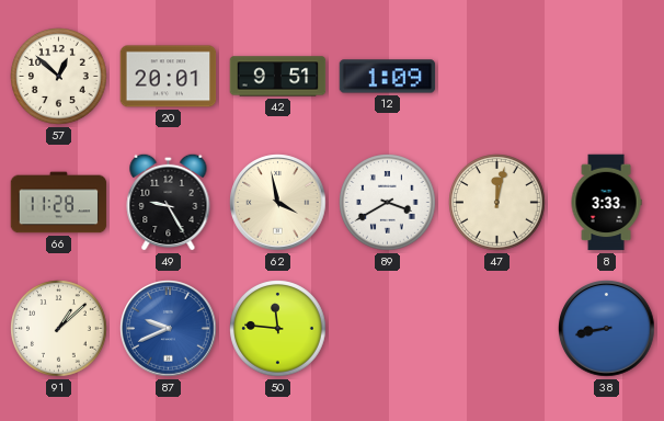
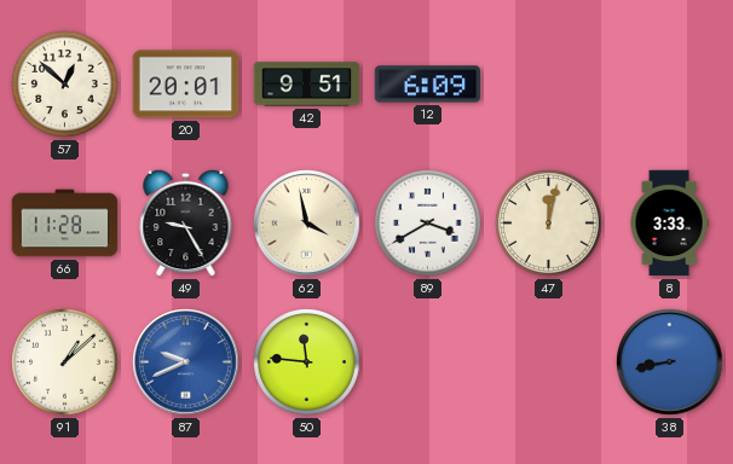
12: 1:09 -> 6:09
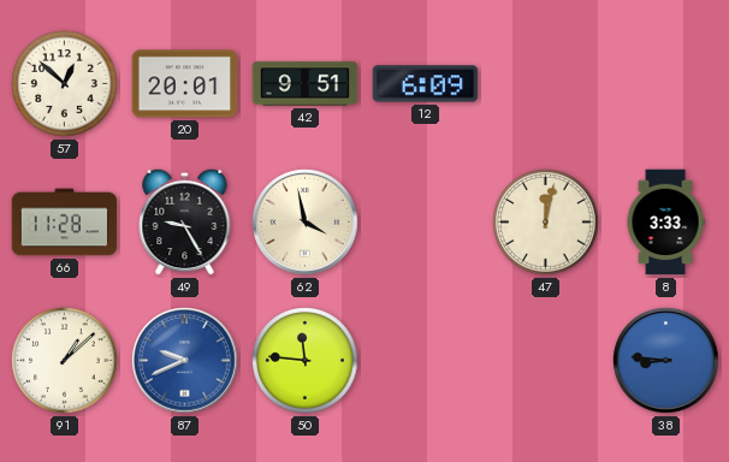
89: 3:40 -> none
38: 8:43 -> 8:46
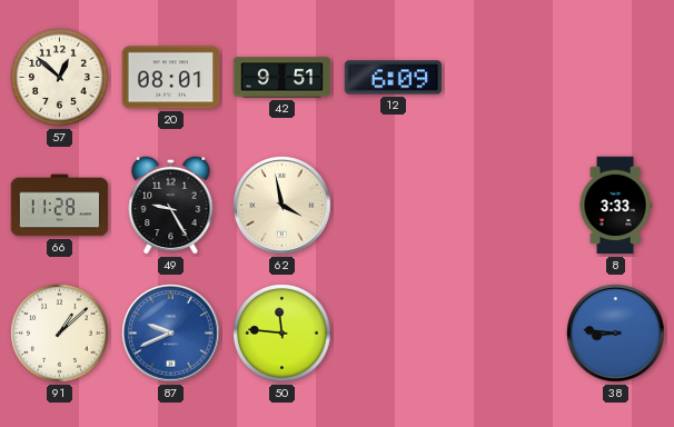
20: 20:01 -> 08:01
47: 12:02 -> none
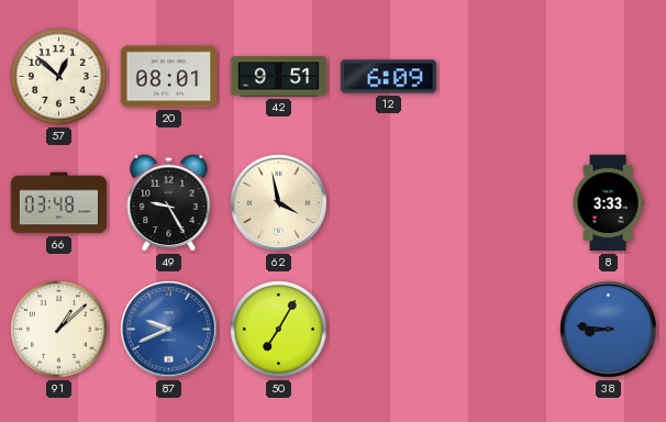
66: 11:28 -> 03:48
50: 11:46 -> 7:05
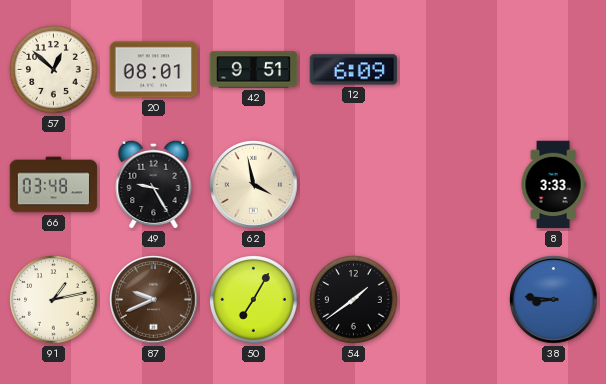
91: 1:08 -> 1:13
87 dial: blue -> brown
54: none -> 1:39
